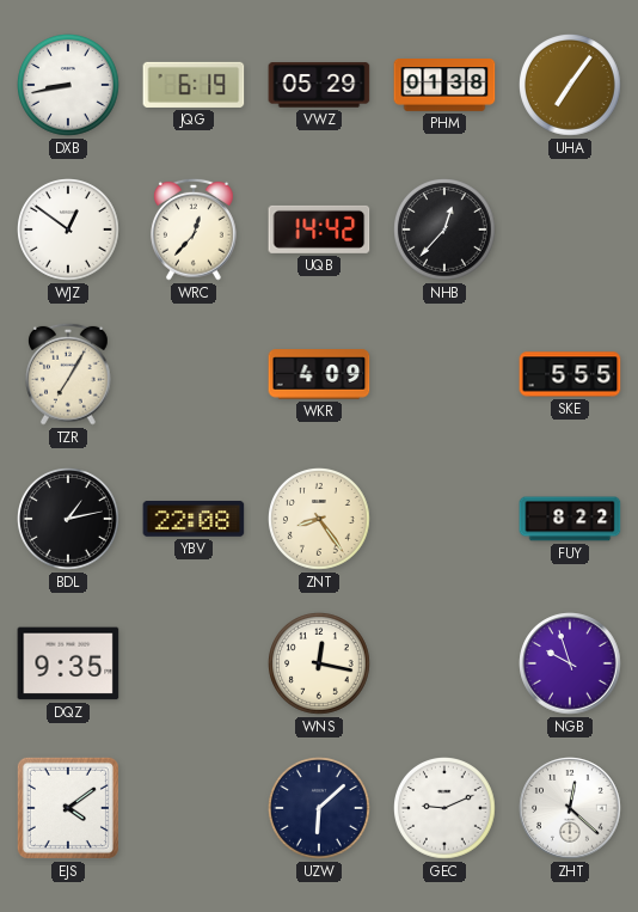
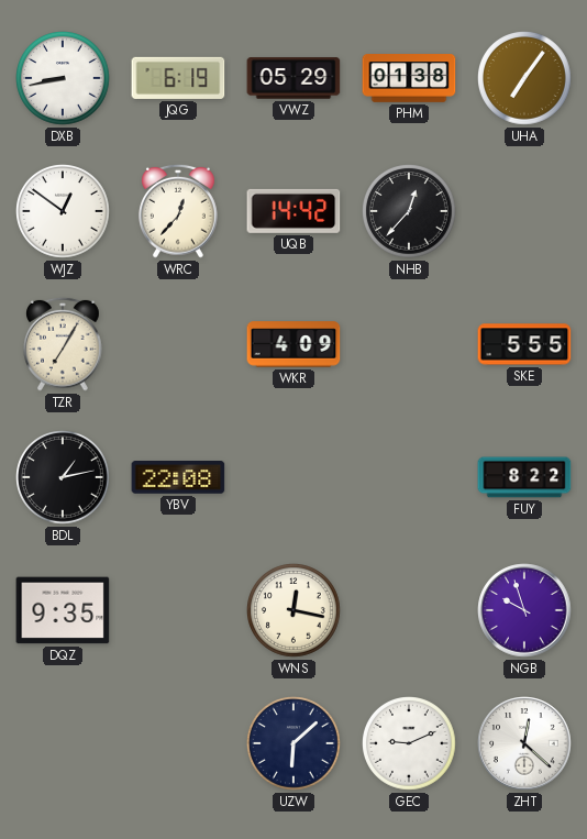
ZNT: 8:24 -> none
EJS: 4:09 -> none
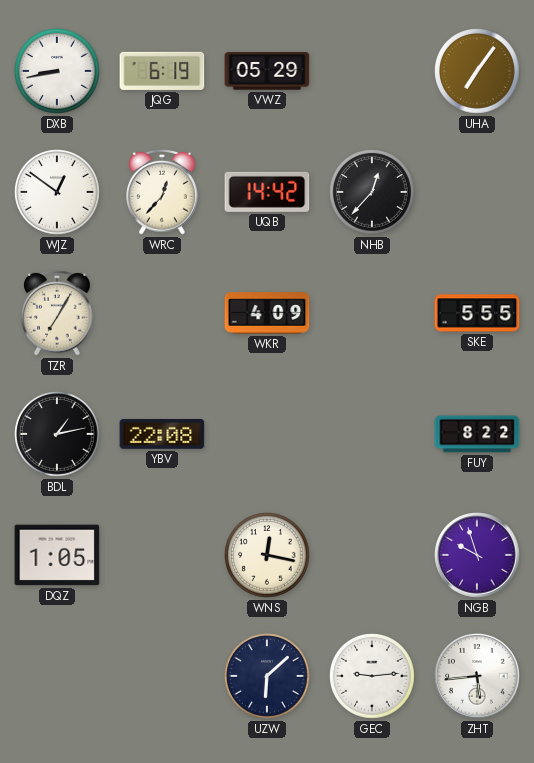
PHM: 01:38 -> none
DQZ: 9:35 -> 1:05
GEC: 9:11 -> 9:14
ZHT: 12:22 -> 5:44
